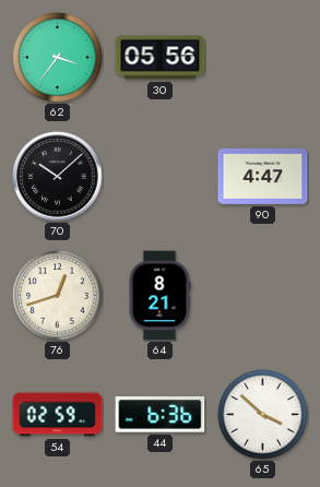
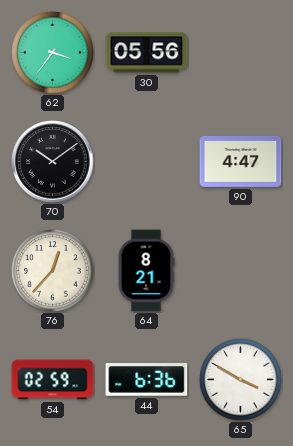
70: 10:08 -> 10:09
76: 12:42 -> 12:37
65: 3:52 -> 3:50
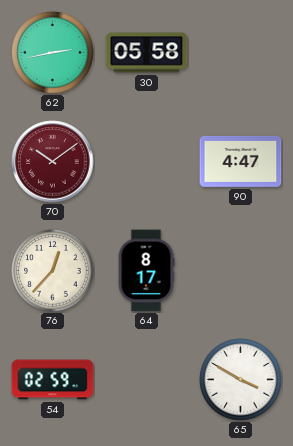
62: 3:36 -> 2:43
30: 05:56 -> 05:58
70 dial: black -> burgundy
64: 8:21 -> 8:17
44: 6:36 -> none
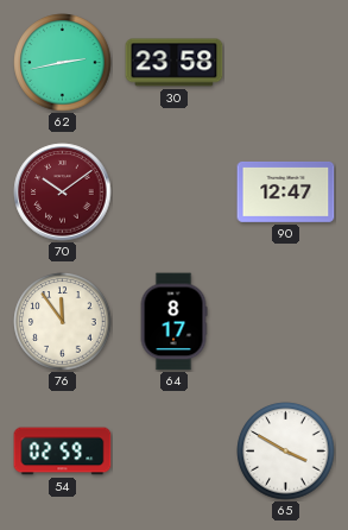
30: 05:58 -> 23:58
90: 4:47 -> 12:47
76: 12:37 -> 11:54
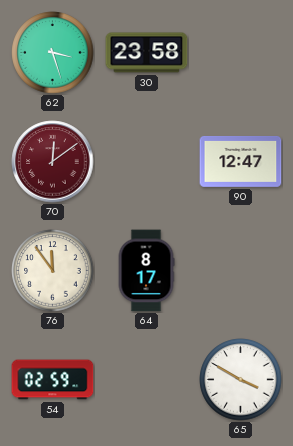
62: 2:43 -> 3:27
70: 10:09 -> 12:09
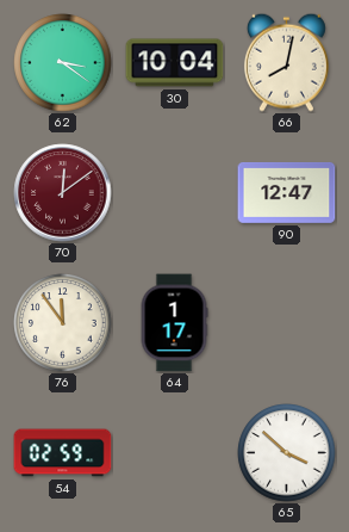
62: 3:27 -> 3:21
30: 23:58 -> 10:04
66: none -> 8:02
64: 8:17 -> 1:17
65: 3:50 -> 3:52
